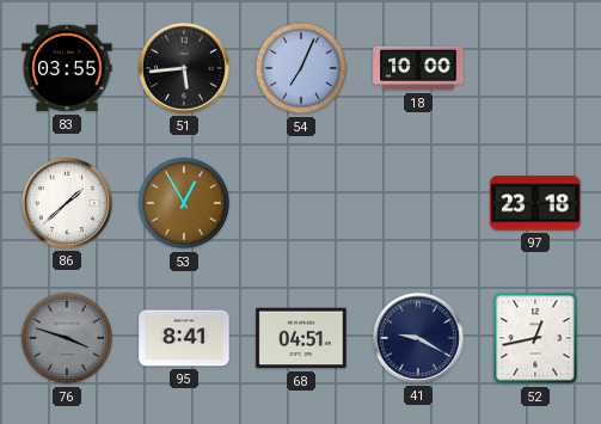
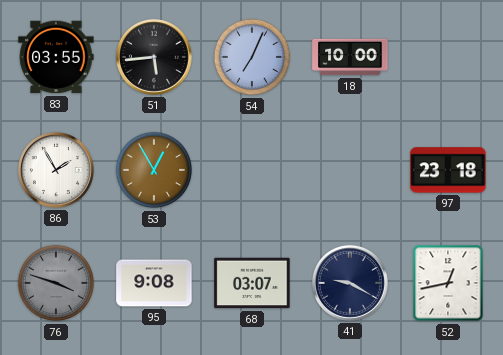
86: 1:38 -> 1:55
95: 8:41 -> 9:08
68: 04:51 -> 03:07
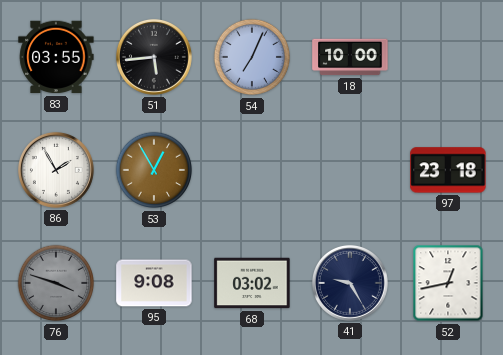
68: 03:07 -> 03:02
41: 9:20 -> 9:25
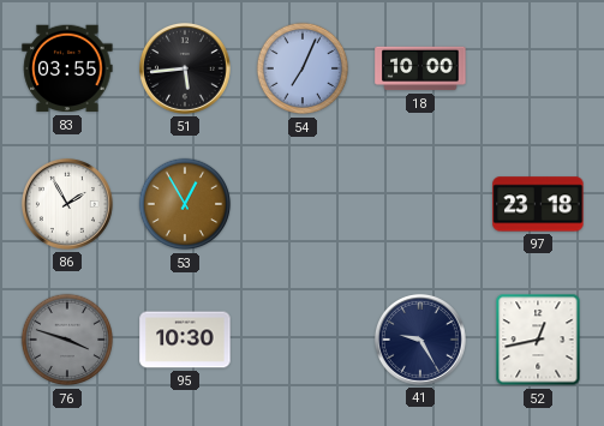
95: 9:08 -> 10:30
68: 03:02 -> none
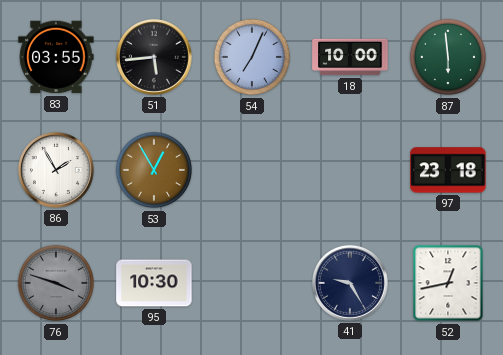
87: none -> 5:59
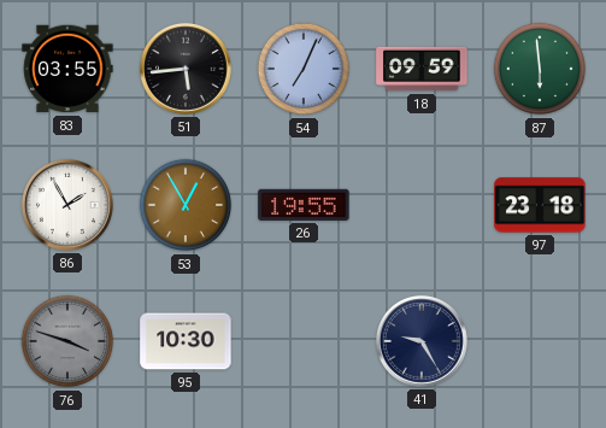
18: 10:00 -> 09:59
26: none -> 19:55
52: 12:43 -> none
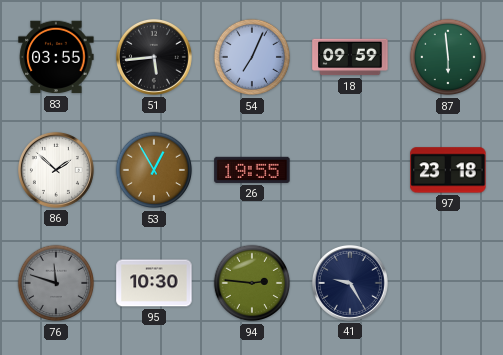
86: 1:55 -> 1:52
76: 3:48 -> 11:48
94: none -> 2:46
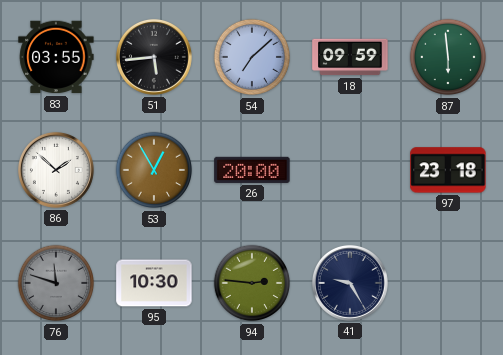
54: 7:04 -> 7:08
26: 19:55 -> 20:00
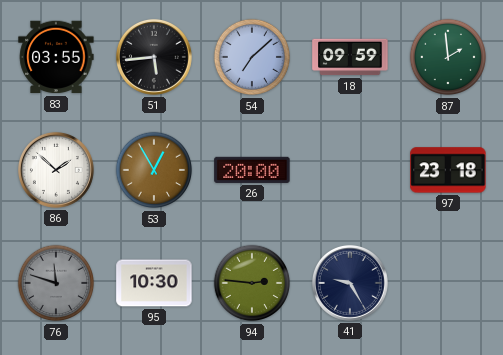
87: 5:59 -> 1:59
